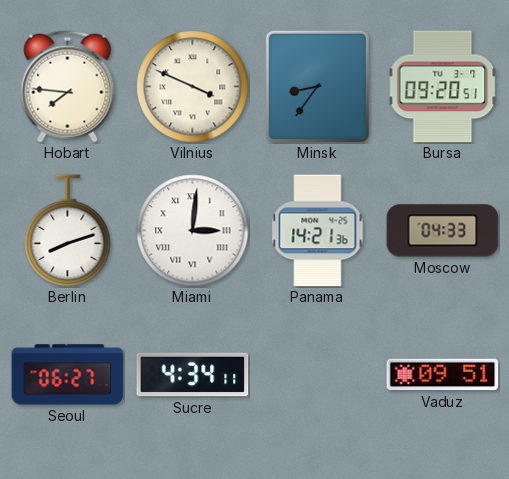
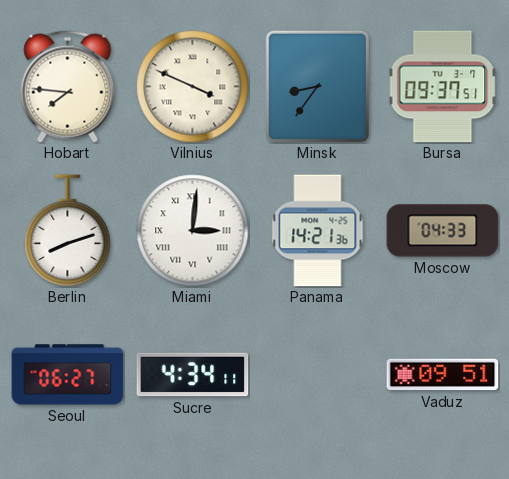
Bursa: 09:20 -> 09:37
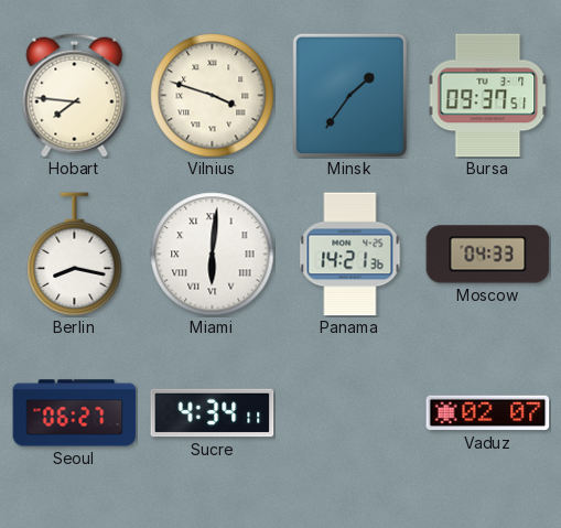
Vilnius: 3:49 -> 3:48
Minsk: 8:36 -> 1:36
Berlin: 8:12 -> 8:17
Miami: 3:01 -> 6:01
Vaduz: 09:51 -> 02:07
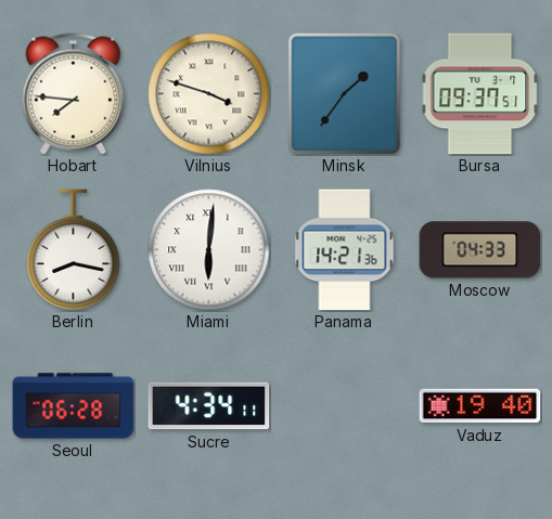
Seoul: 06:27 -> 06:28
Vaduz: 02:07 -> 19:40
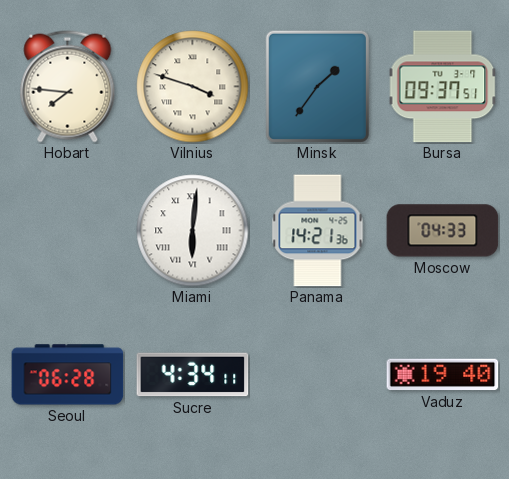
Berlin: 8:17 -> none
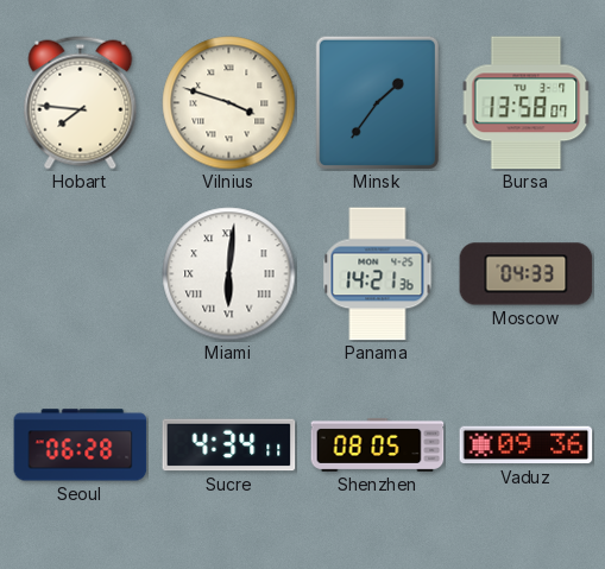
Bursa: 09:37 -> 13:58
Shenzhen: none -> 08:05
Vaduz: 19:40 -> 09:36
